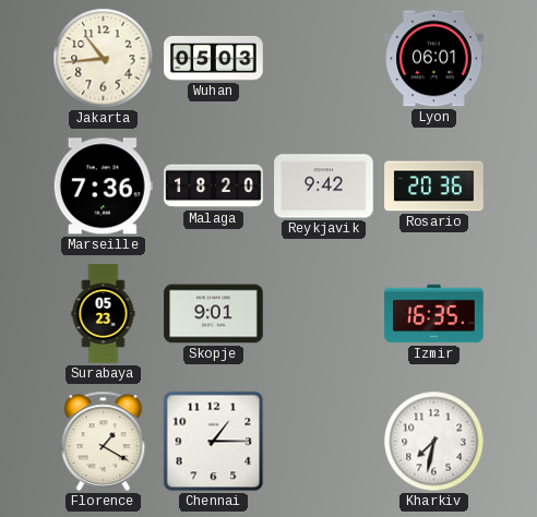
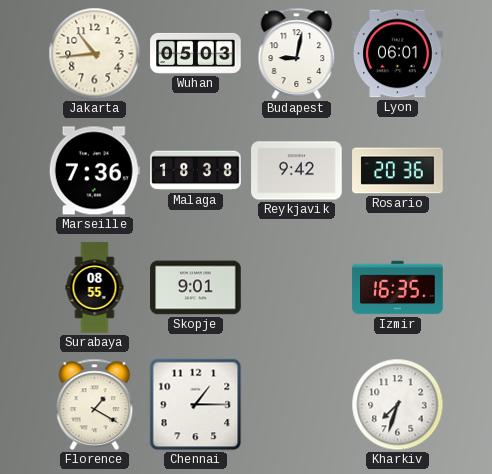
Budapest: none -> 9:02
Malaga: 18:20 -> 18:38
Surabaya: 05:23 -> 08:55
Kharkiv: 7:32 -> 7:33
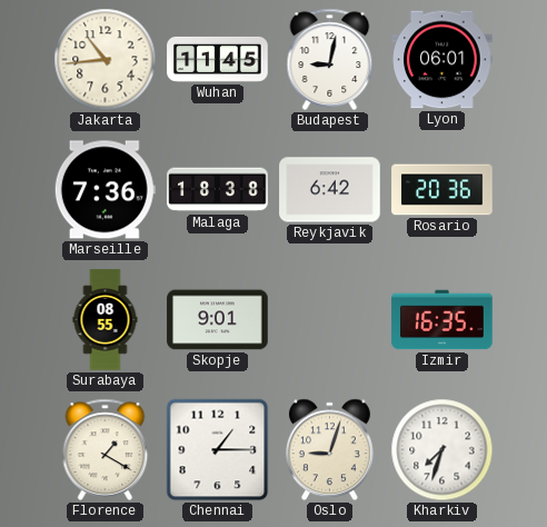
Wuhan: 05:03 -> 11:45
Reykjavik: 9:42 -> 6:42
Oslo: none -> 9:03
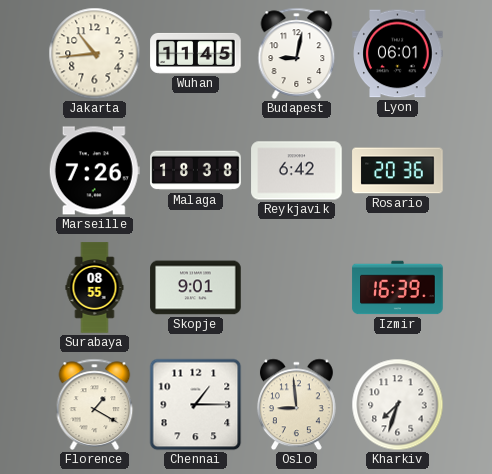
Marseille: 7:36 -> 7:26
Izmir: 16:35 -> 16:39
Oslo: 9:03 -> 8:59
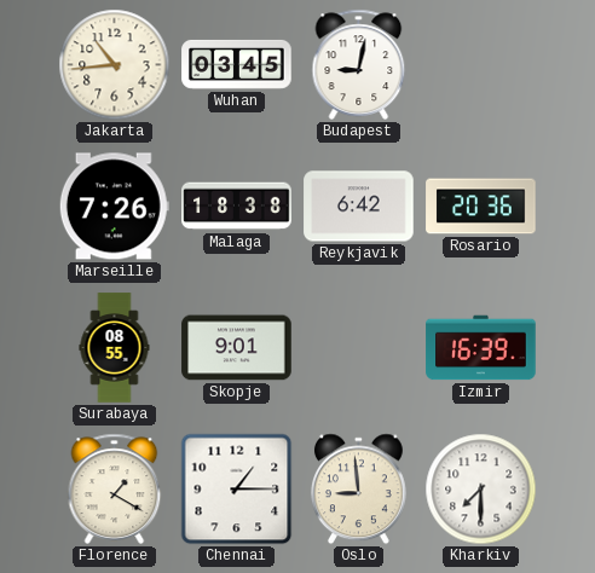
Wuhan: 11:45 -> 03:45
Lyon: 06:01 -> none
Kharkiv: 7:33 -> 7:30
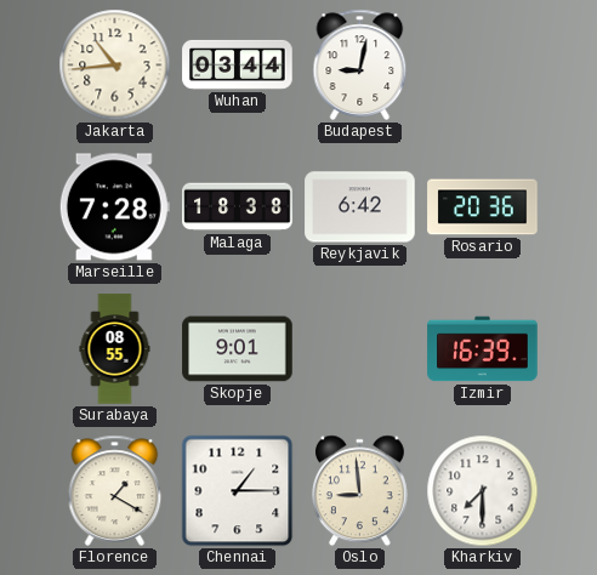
Wuhan: 03:45 -> 03:44
Marseille: 7:26 -> 7:28
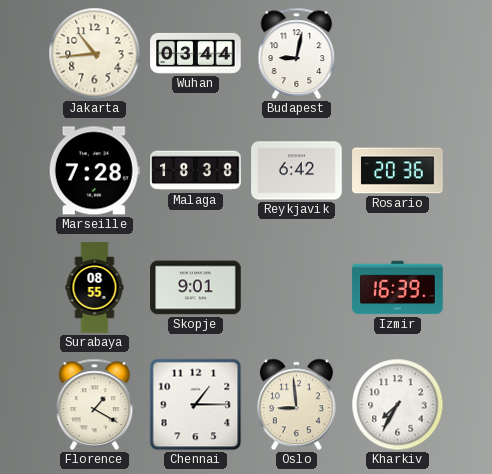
Kharkiv: 7:30 -> 7:35
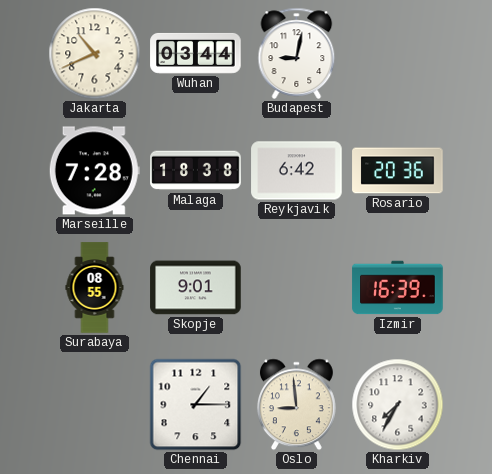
Jakarta: 10:44 -> 10:41
Florence: 1:20 -> none
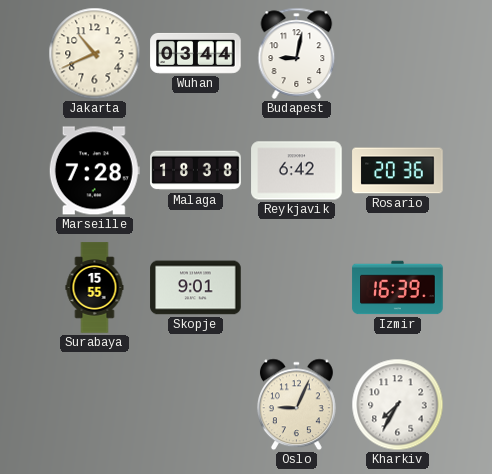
Surabaya: 08:55 -> 15:55
Chennai: 1:15 -> none
Oslo: 8:59 -> 9:04
